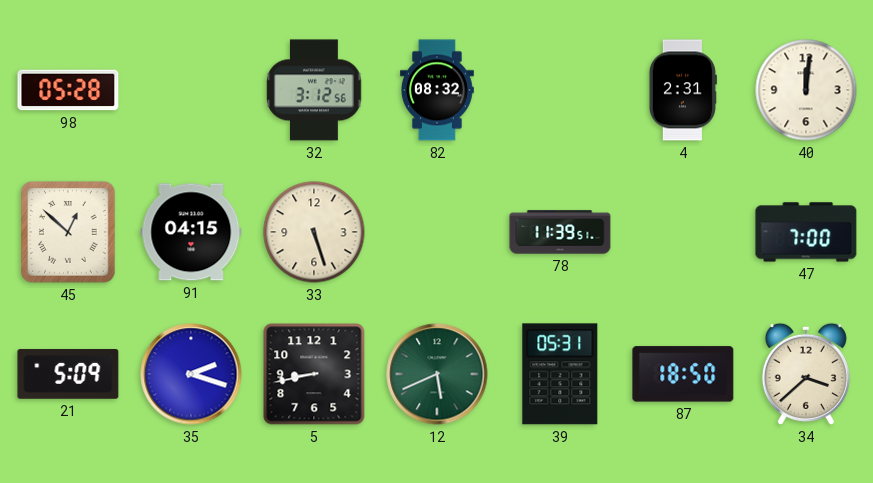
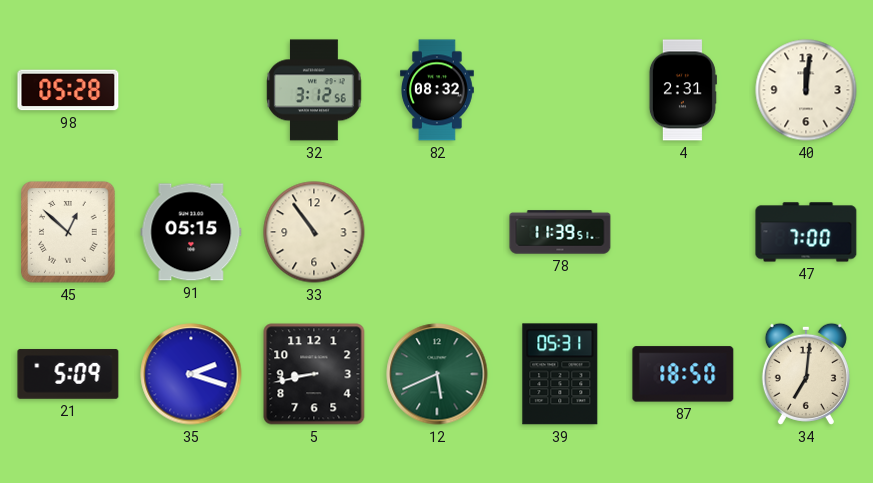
91: 04:15 -> 05:15
33: 5:27 -> 10:54
34: 3:38 -> 7:01
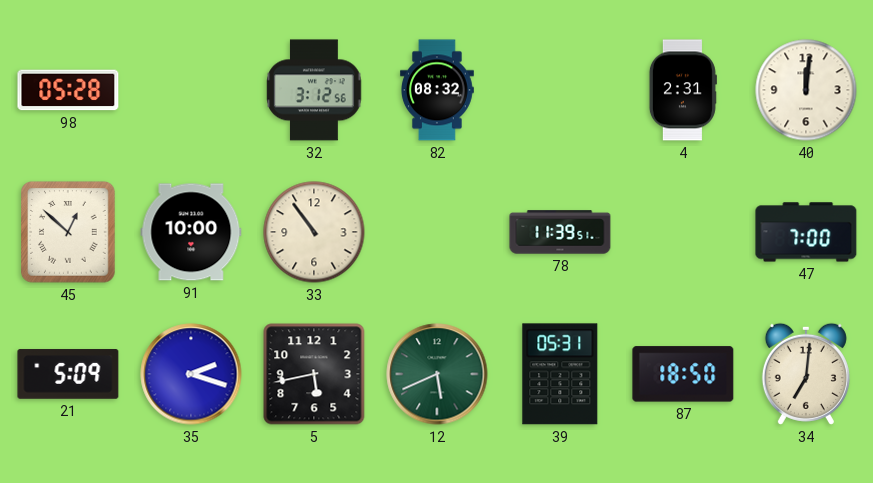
91: 05:15 -> 10:00
5: 8:43 -> 5:43
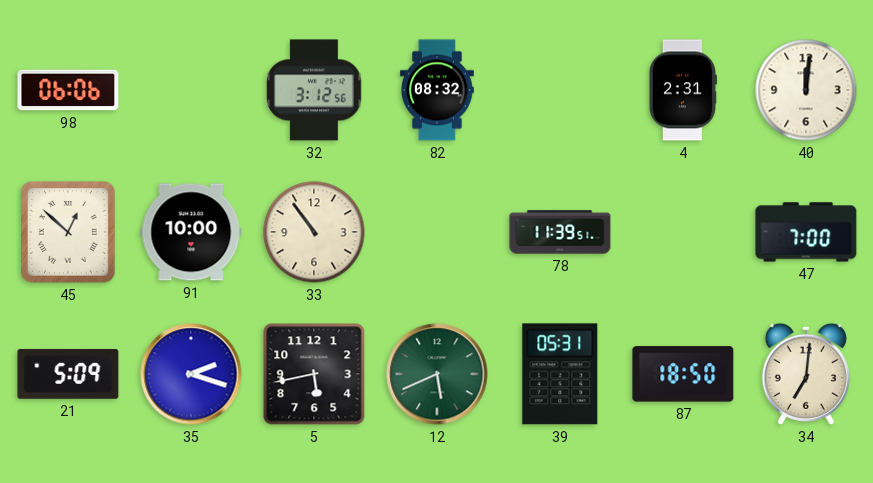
98: 05:28 -> 06:06
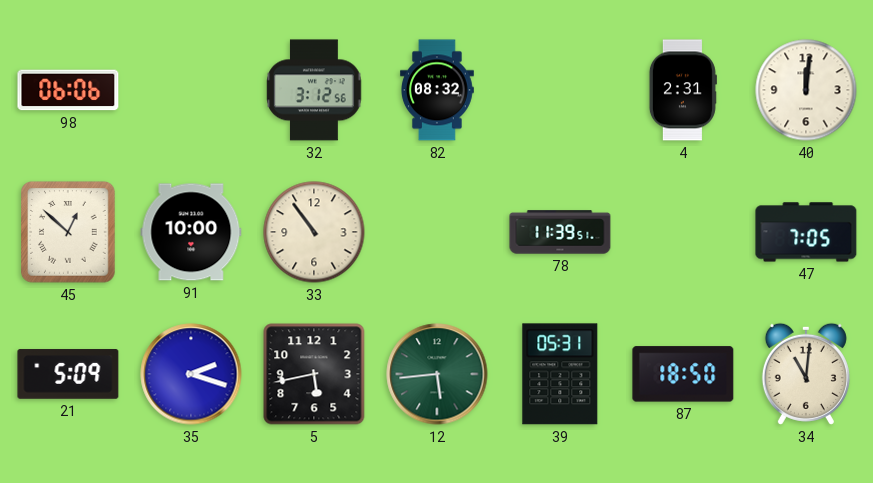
47: 7:00 -> 7:05
12: 5:41 -> 5:44
34: 7:01 -> 11:01
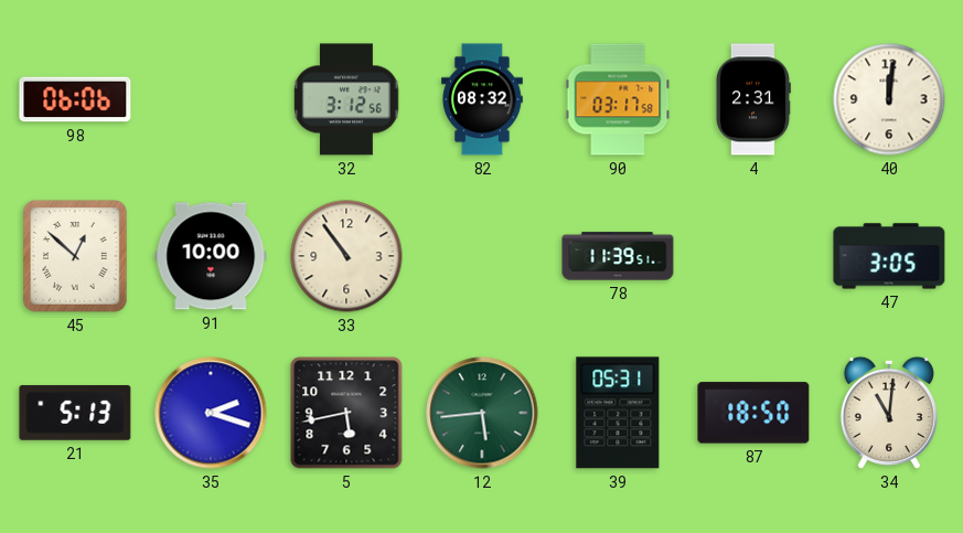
90: none -> 03:17
47: 7:05 -> 3:05
21: 5:09 -> 5:13
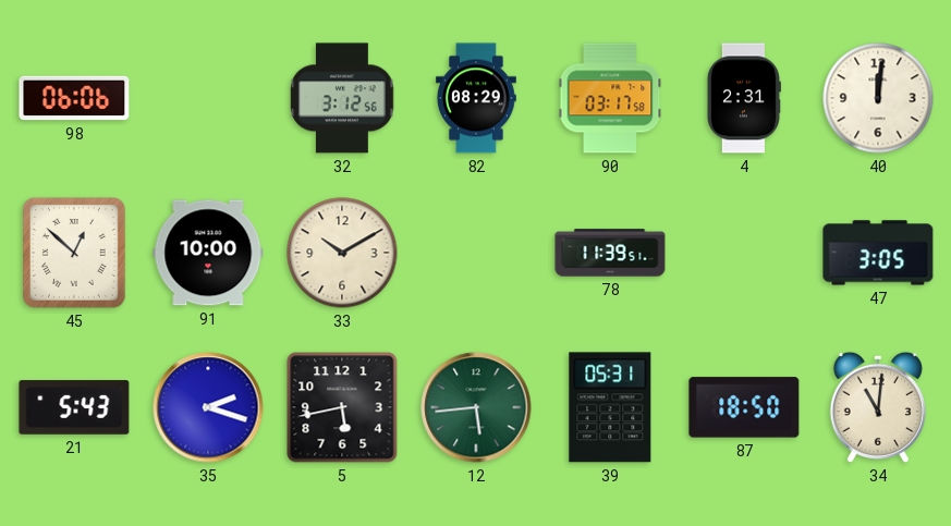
82: 08:32 -> 08:29
33: 10:54 -> 10:10
21: 5:13 -> 5:43
